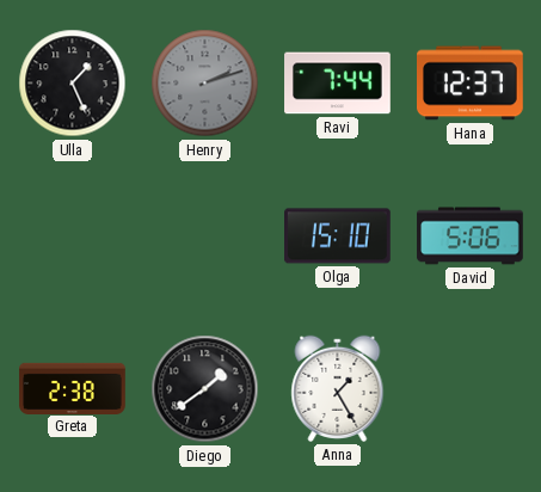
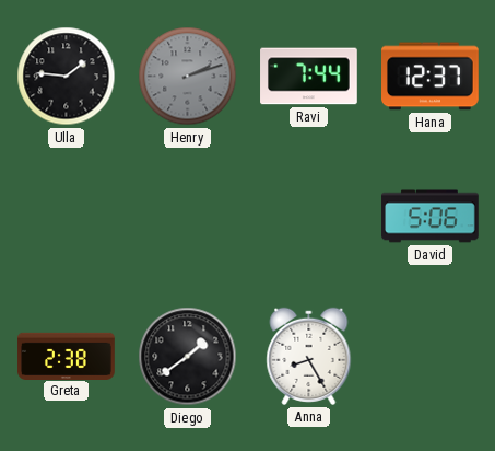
Ulla: 1:26 -> 1:46
Olga: 15:10 -> none
Anna: 1:25 -> 8:25
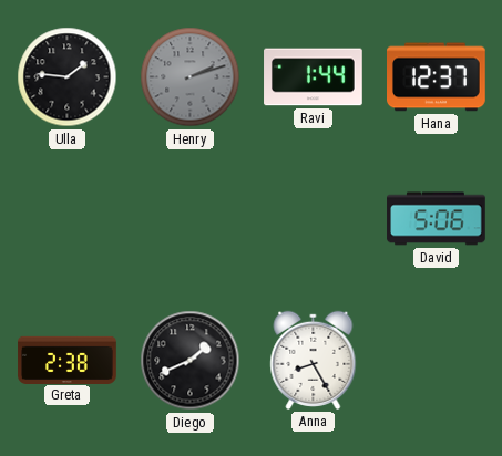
Ravi: 7:44 -> 1:44
Diego: 1:39 -> 1:41
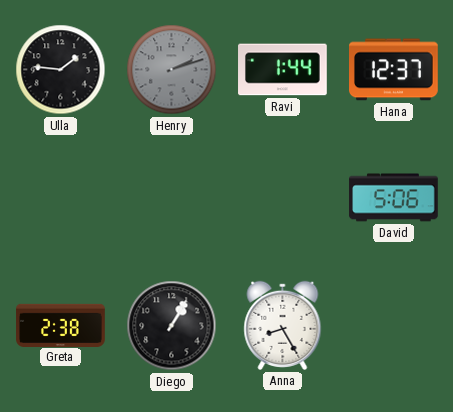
Diego: 1:41 -> 1:05
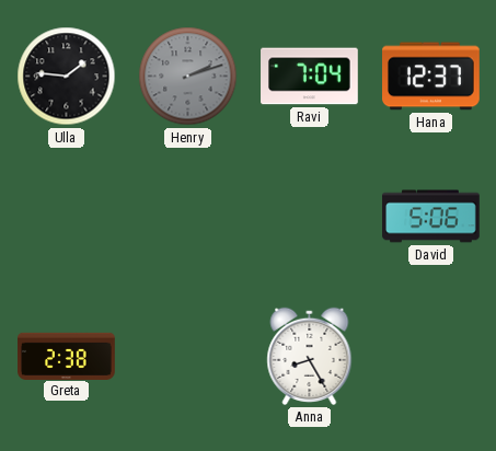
Ravi: 1:44 -> 7:04
Diego: 1:05 -> none
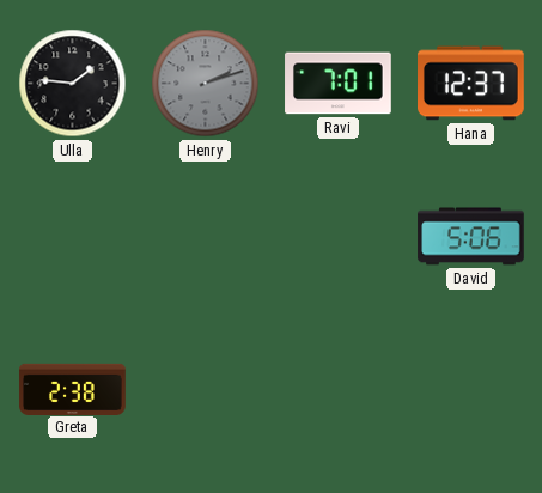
Ravi: 7:04 -> 7:01
Anna: 8:25 -> none
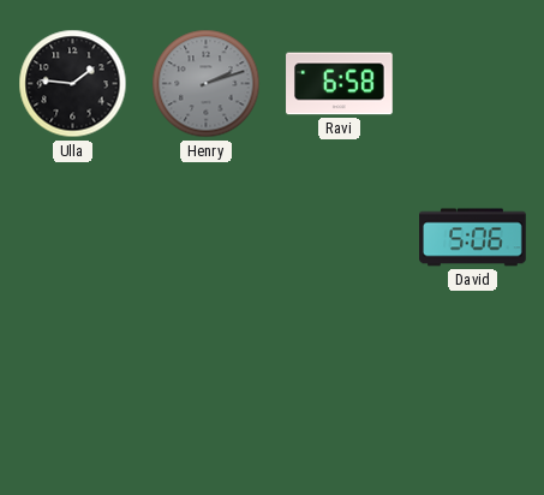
Ravi: 7:01 -> 6:58
Hana: 12:37 -> none
Greta: 2:38 -> none
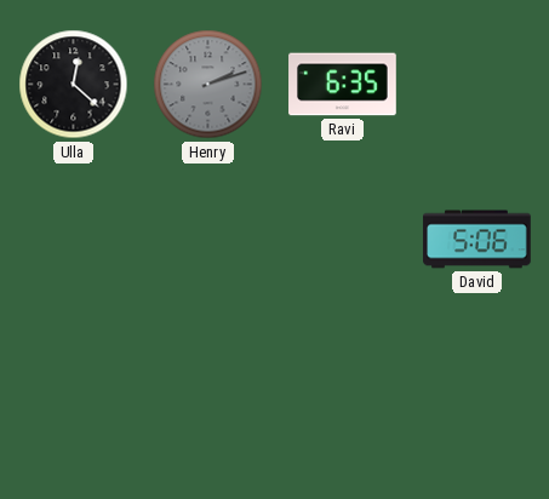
Ulla: 1:46 -> 12:22
Ravi: 6:58 -> 6:35
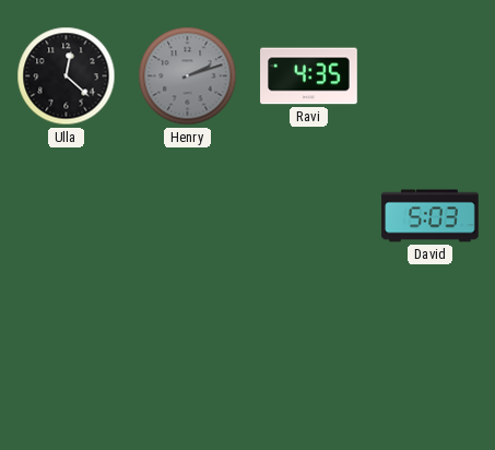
Ravi: 6:35 -> 4:35
David: 5:06 -> 5:03
